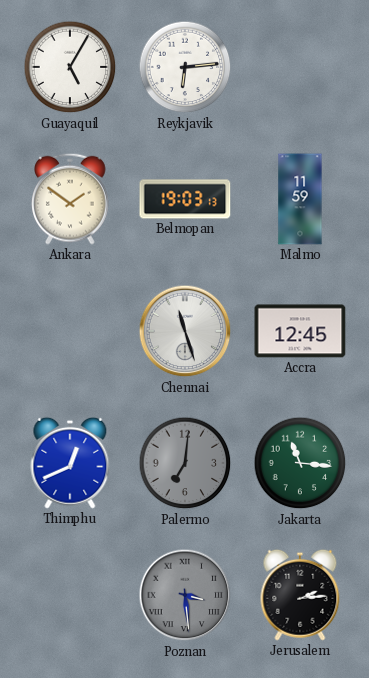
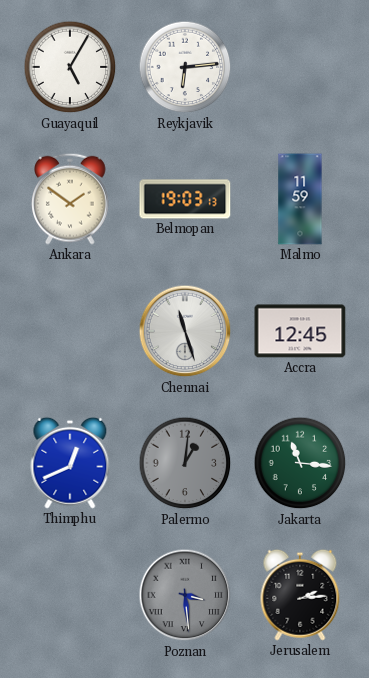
Palermo: 7:01 -> 1:01
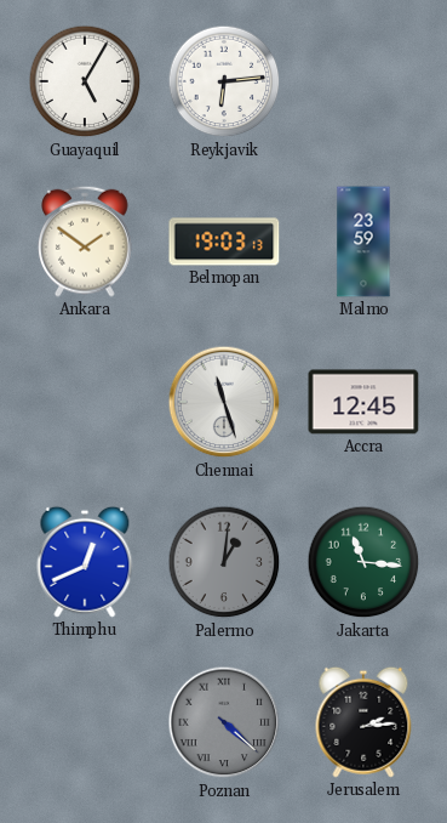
Malmo: 11:59 -> 23:59
Poznan: 3:29 -> 4:22
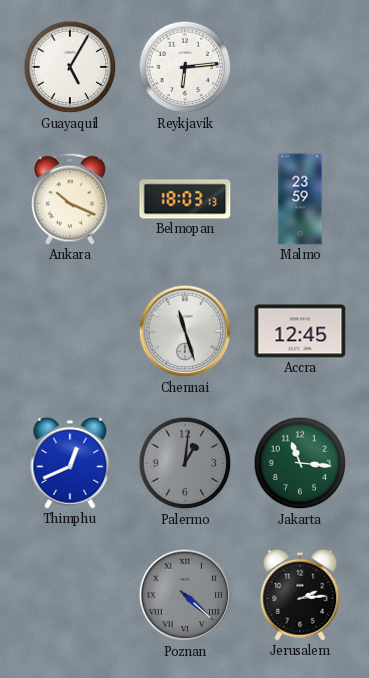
Ankara: 1:51 -> 10:19
Belmopan: 19:03 -> 18:03
